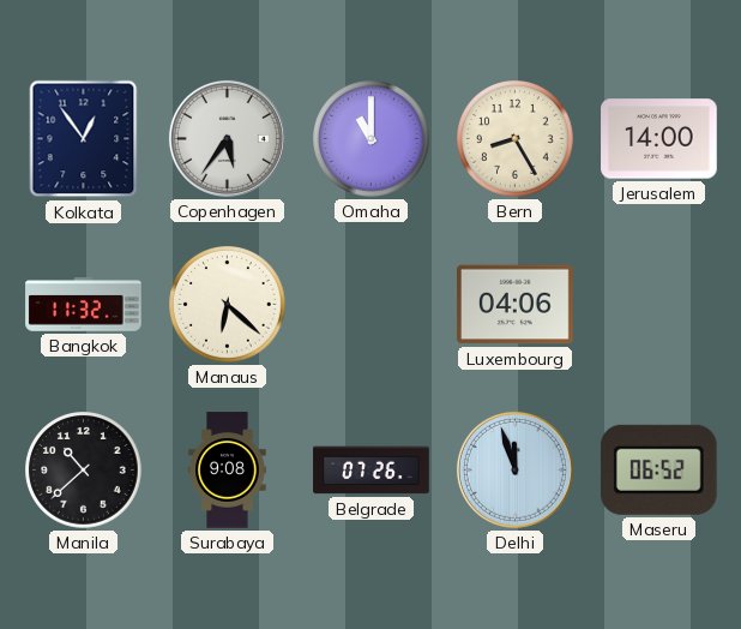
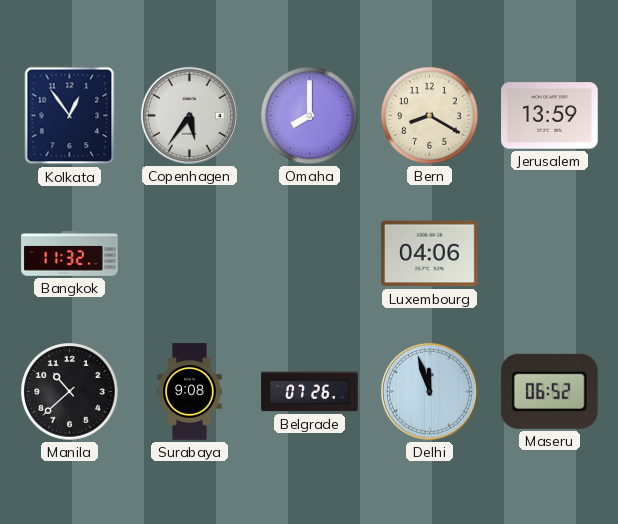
Omaha: 11:00 -> 8:00
Bern: 8:25 -> 8:20
Jerusalem: 14:00 -> 13:59
Manaus: 6:22 -> none
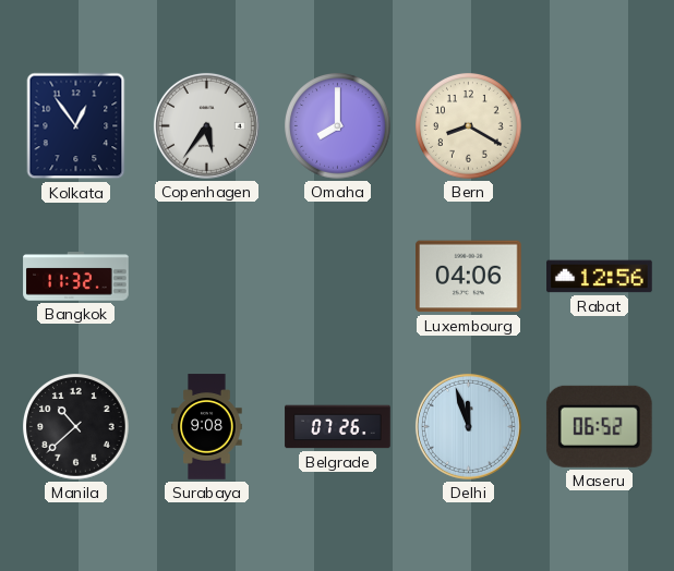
Jerusalem: 13:59 -> none
Rabat: none -> 12:56
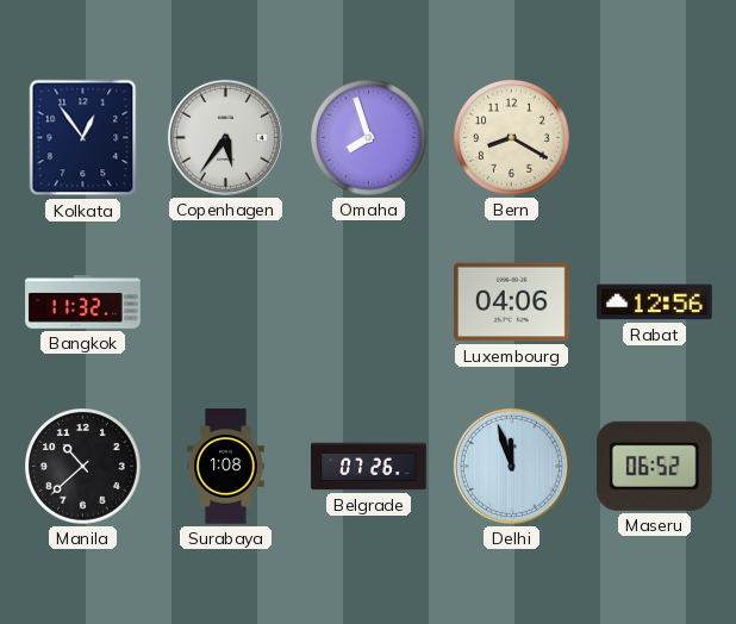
Omaha: 8:00 -> 7:57
Surabaya: 9:08 -> 1:08
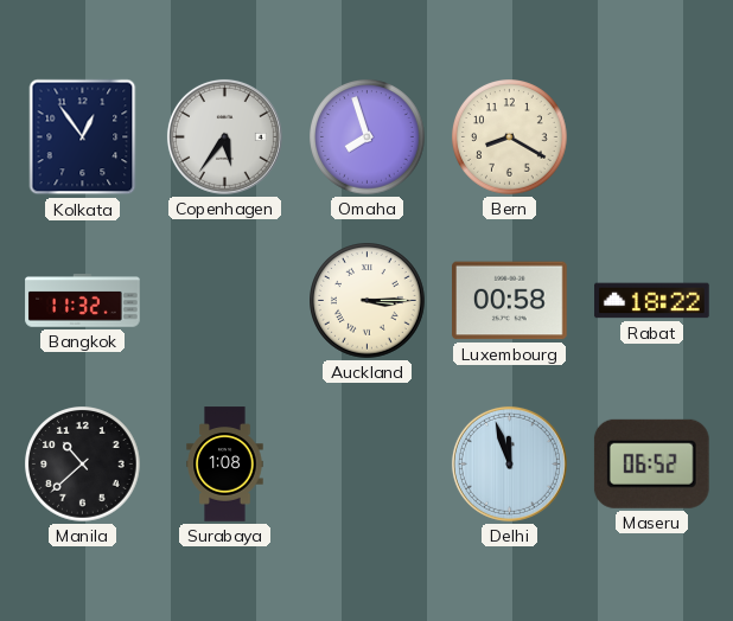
Auckland: none -> 3:15
Luxembourg: 04:06 -> 00:58
Rabat: 12:56 -> 18:22
Belgrade: 07:26 -> none
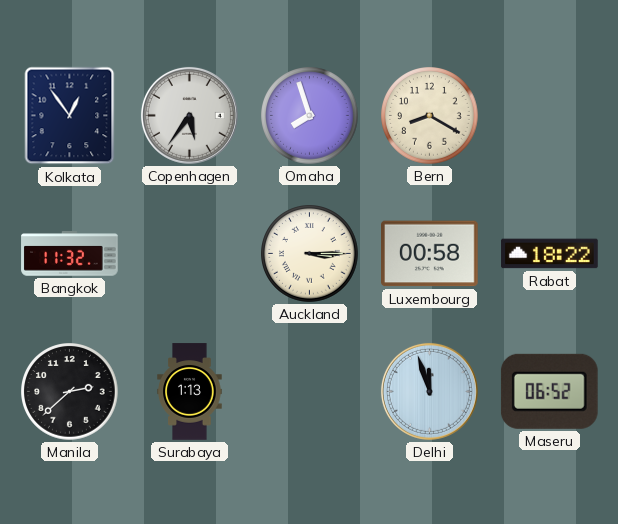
Manila: 10:38 -> 2:38
Surabaya: 1:08 -> 1:13
